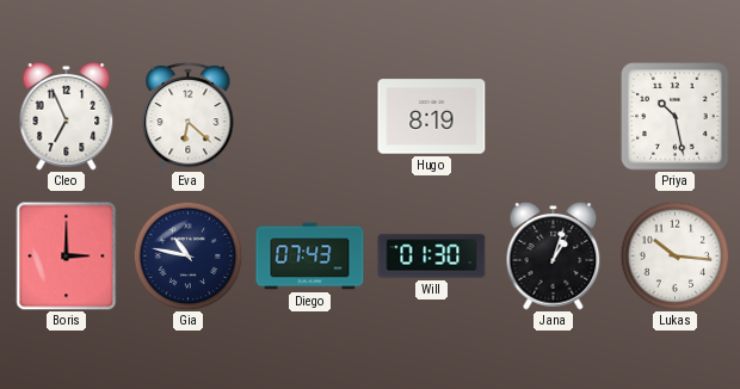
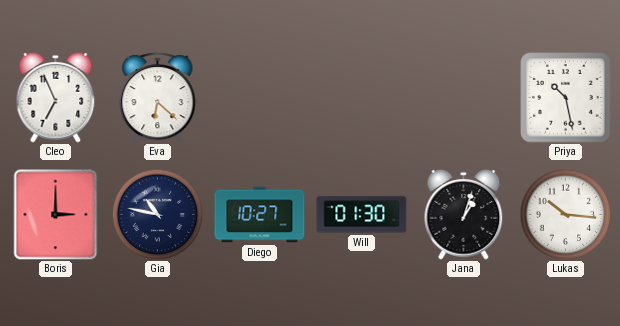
Hugo: 8:19 -> none
Diego: 07:43 -> 10:27
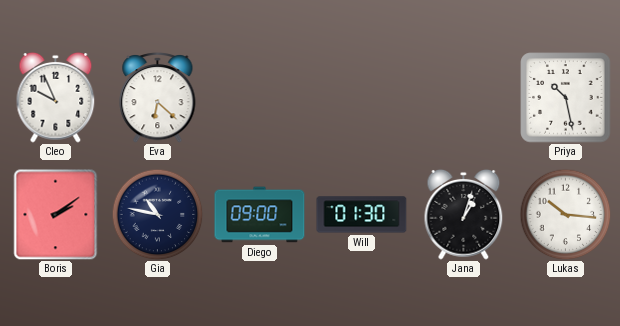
Cleo: 6:56 -> 9:56
Boris: 3:00 -> 2:09
Diego: 10:27 -> 09:00
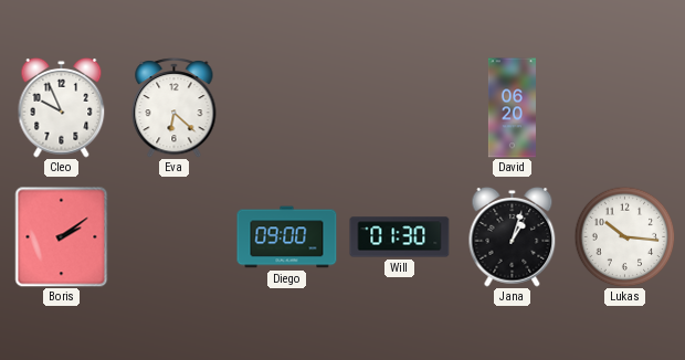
David: none -> 06:20
Priya: 10:28 -> none
Gia: 10:47 -> none
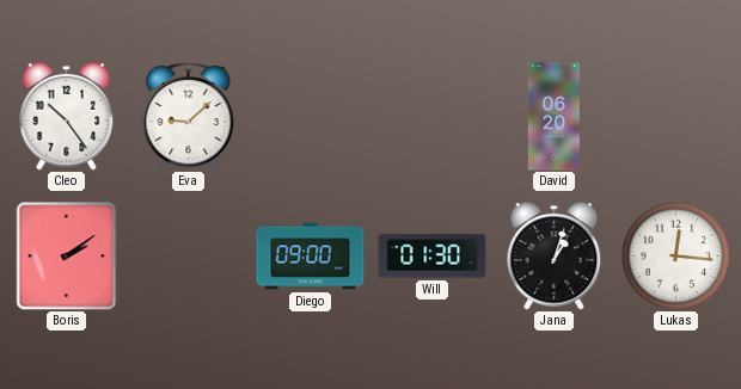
Cleo: 9:56 -> 10:24
Eva: 6:22 -> 9:08
Lukas: 10:16 -> 12:16
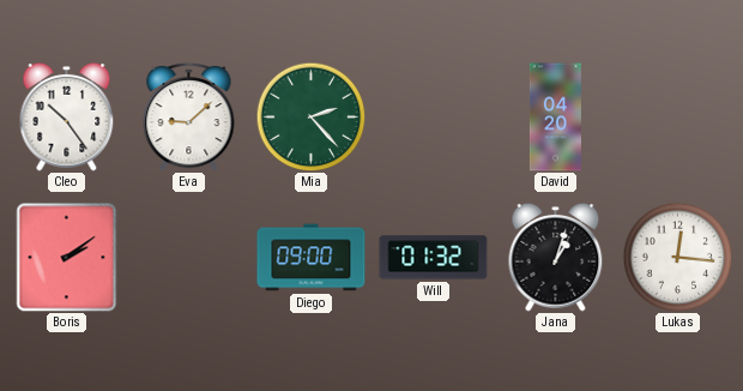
Mia: none -> 2:23
David: 06:20 -> 04:20
Will: 01:30 -> 01:32
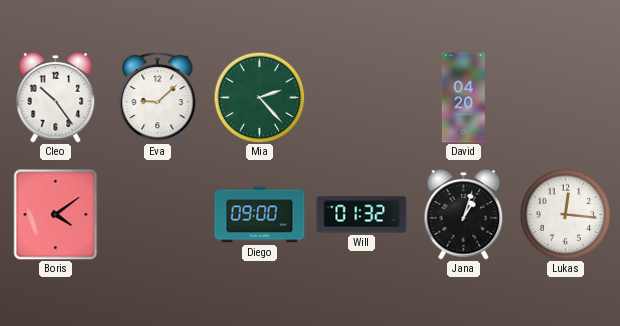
Boris: 2:09 -> 4:09
